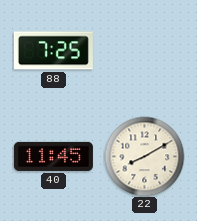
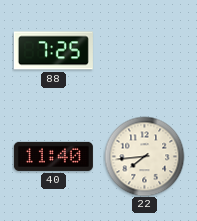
40: 11:45 -> 11:40
22: 8:10 -> 7:44
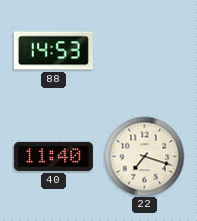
88: 7:25 -> 14:53
22: 7:44 -> 7:18
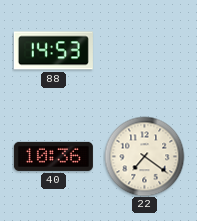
40: 11:40 -> 10:36
22: 7:18 -> 7:21
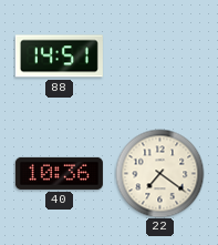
88: 14:53 -> 14:51
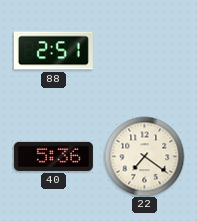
88: 14:51 -> 2:51
40: 10:36 -> 5:36
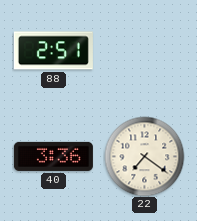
40: 5:36 -> 3:36
